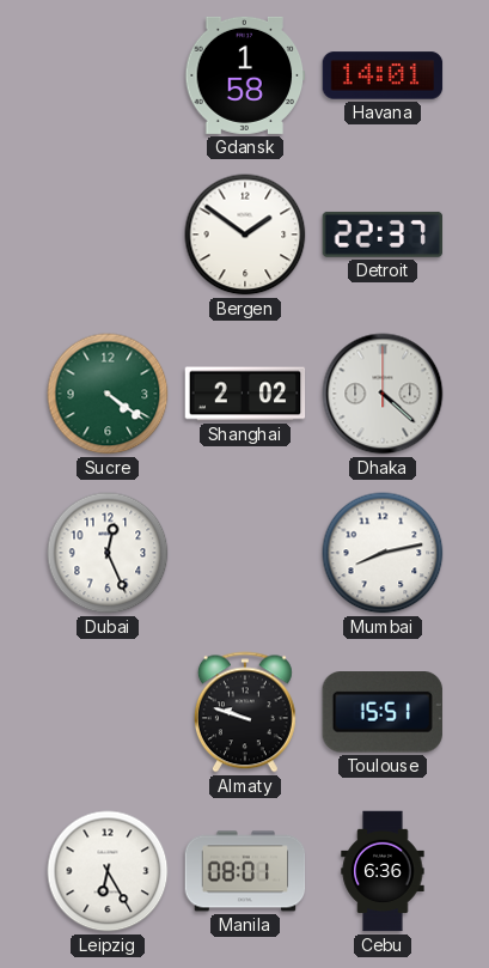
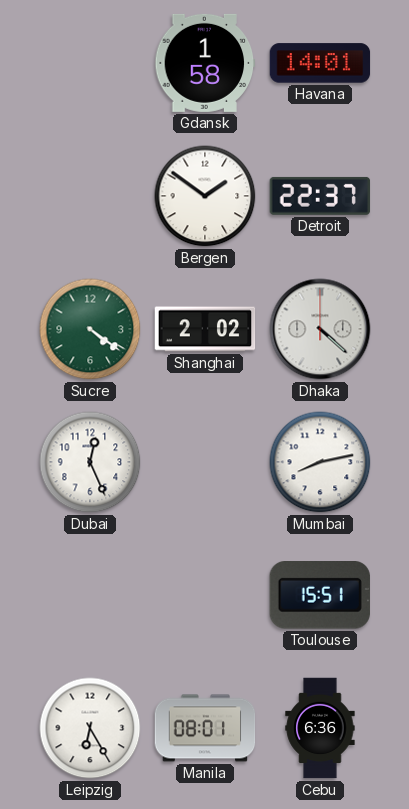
Almaty: 9:48 -> none
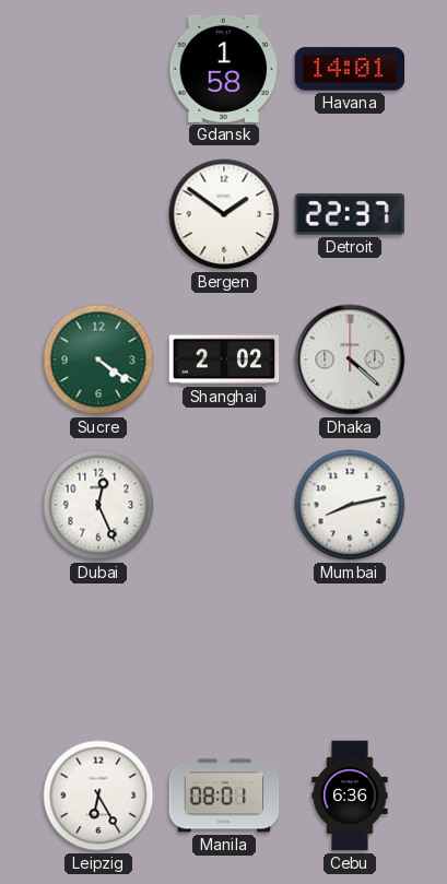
Toulouse: 15:51 -> none
